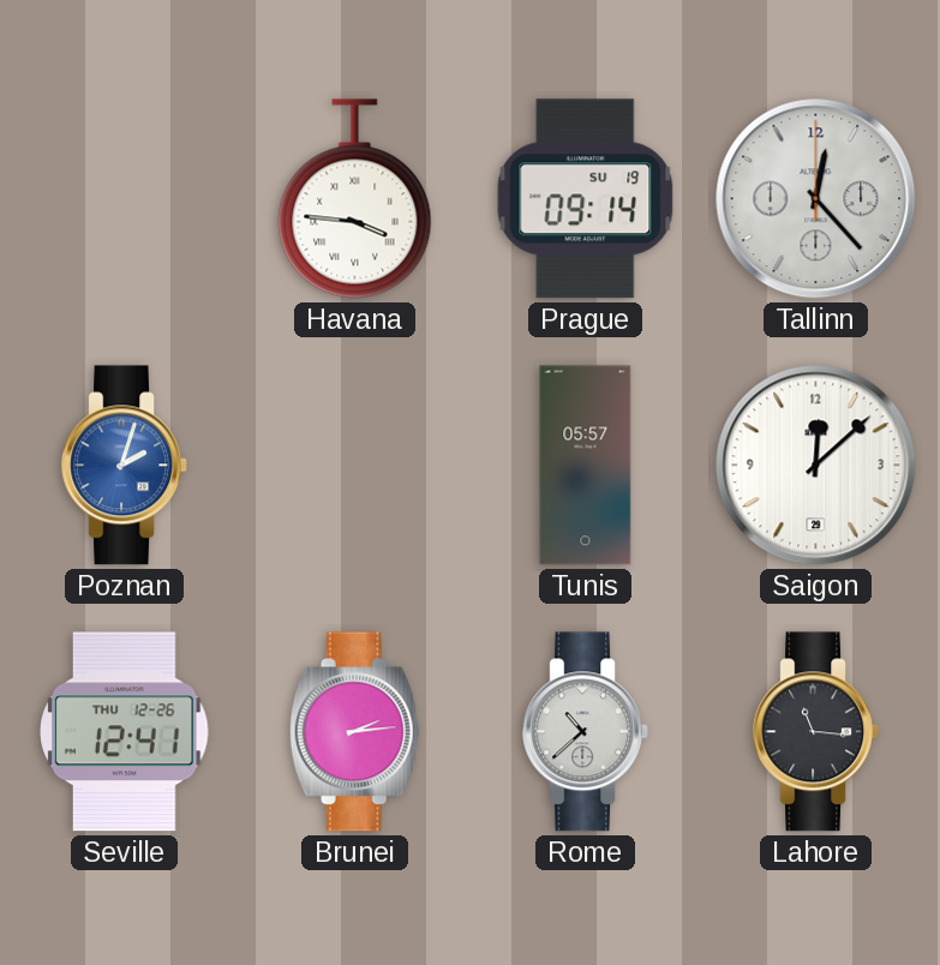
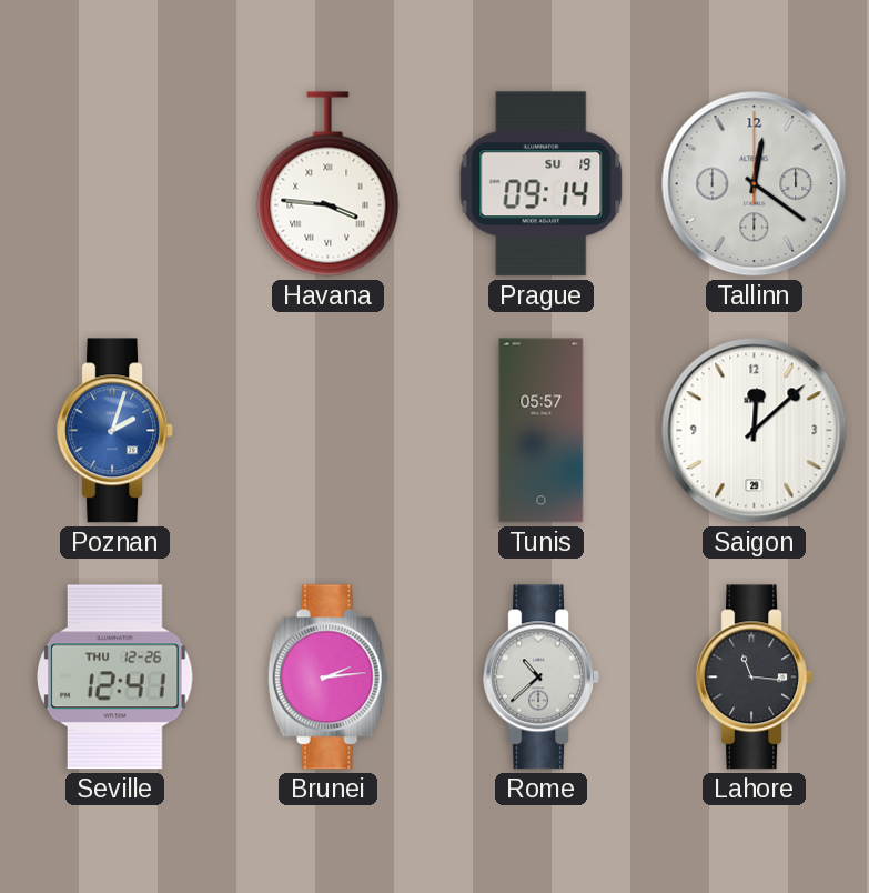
Tallinn: 12:23 -> 12:21
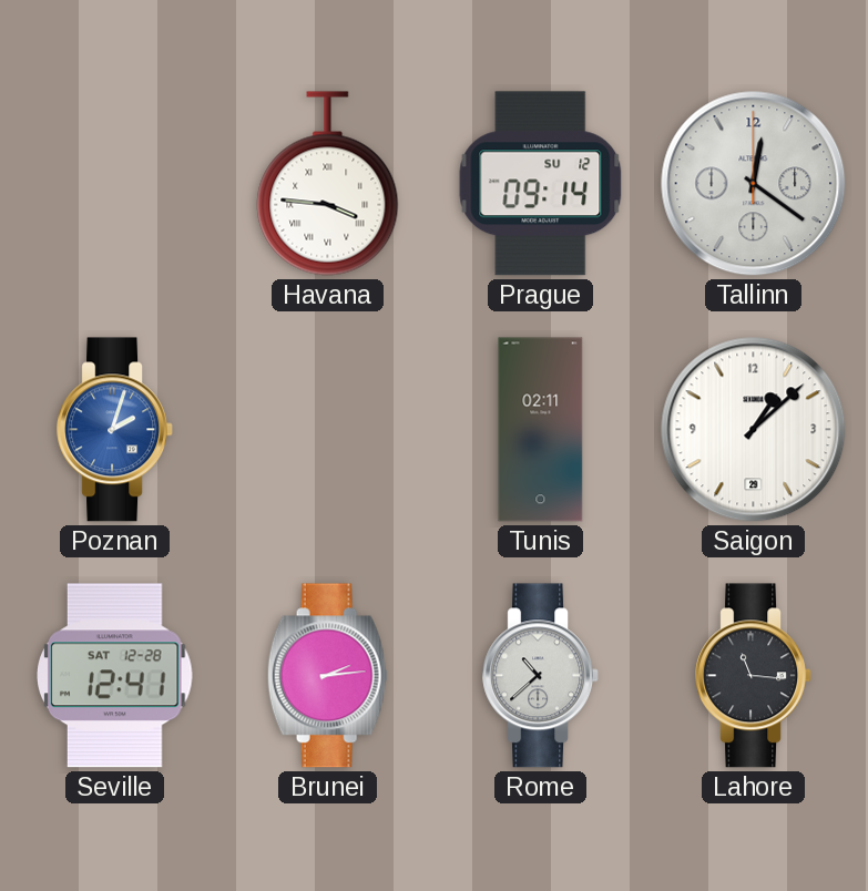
Prague date: SU 19 -> SU 12
Tunis: 05:57 -> 02:11
Saigon: 12:08 -> 1:08
Seville date: THU 12-26 -> SAT 12-28
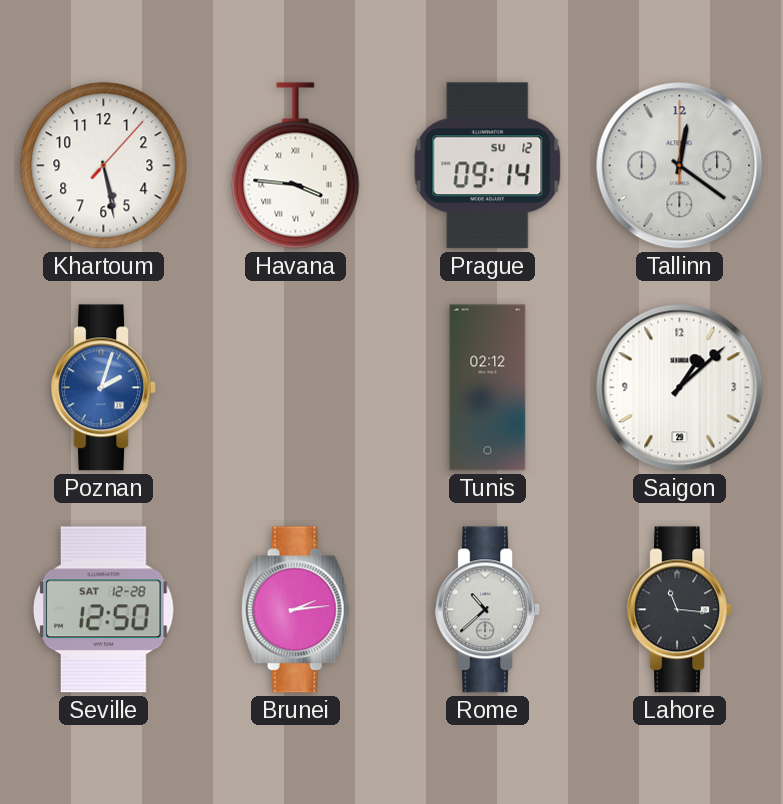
Khartoum: none -> 5:28
Tunis: 02:11 -> 02:12
Seville: 12:41 -> 12:50
